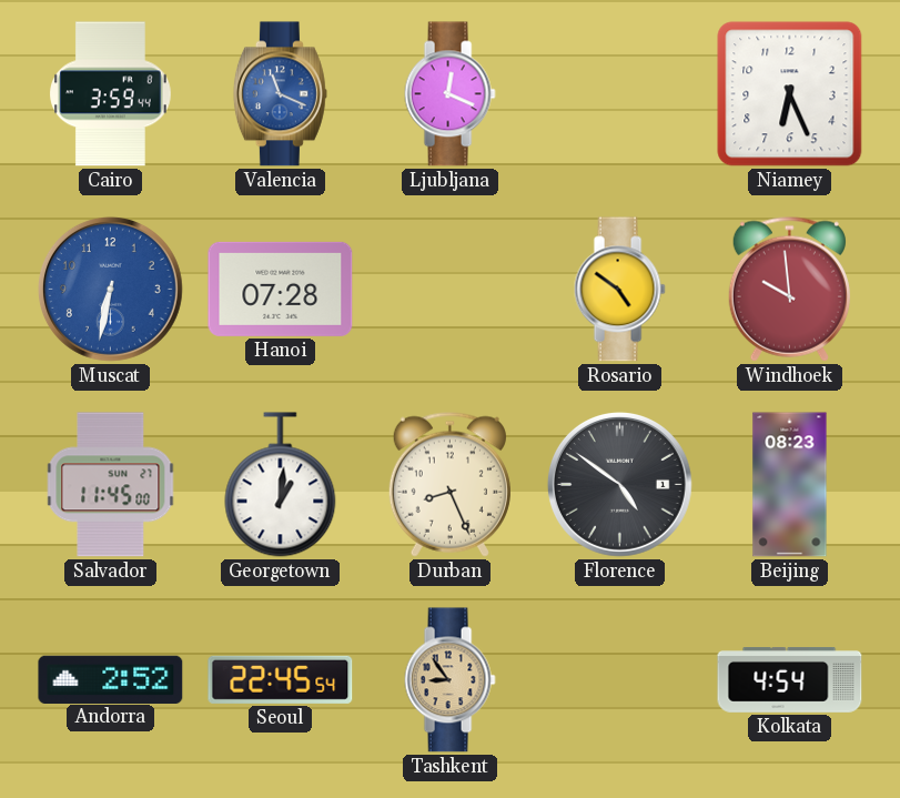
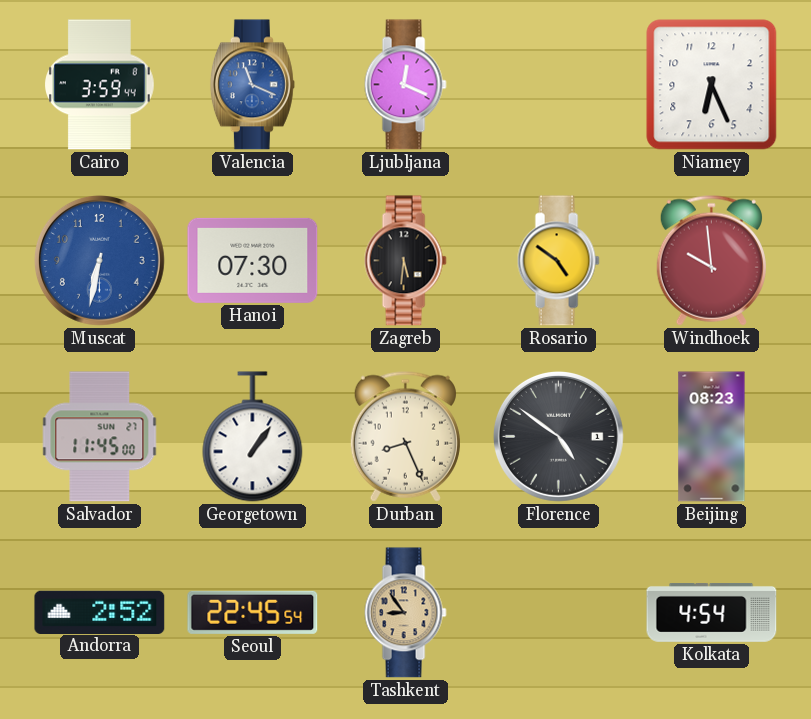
Hanoi: 07:28 -> 07:30
Zagreb: none -> 5:31
Georgetown: 1:01 -> 1:06
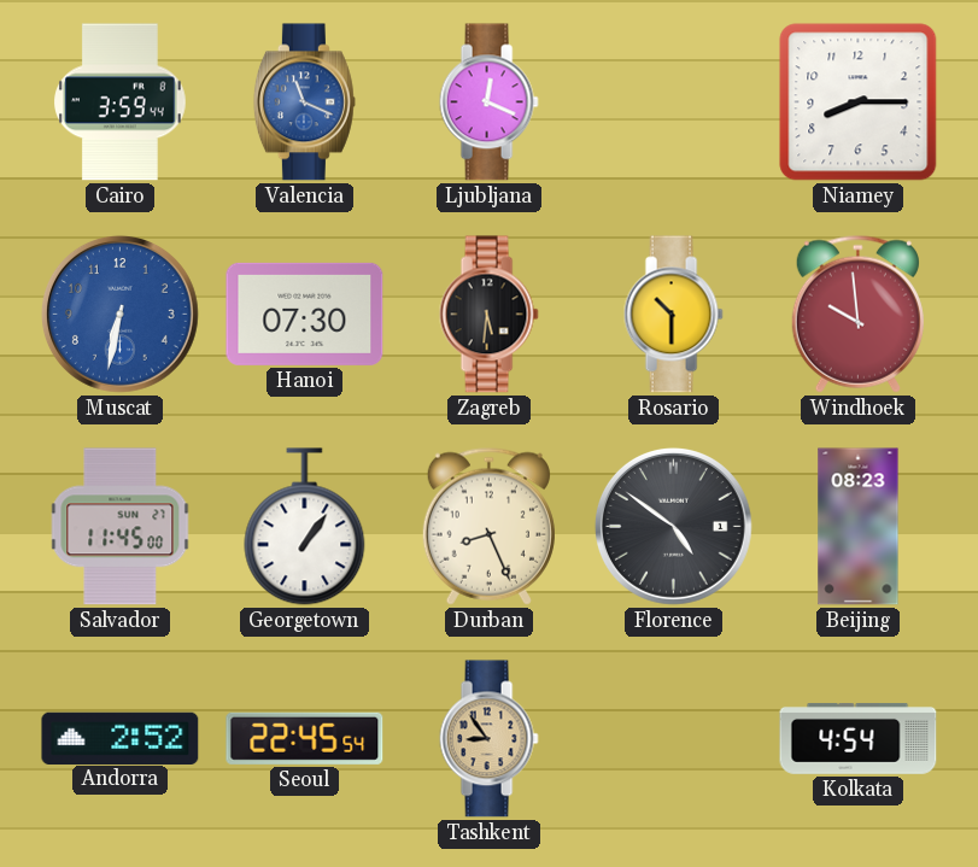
Niamey: 6:26 -> 8:15
Rosario: 4:51 -> 10:30
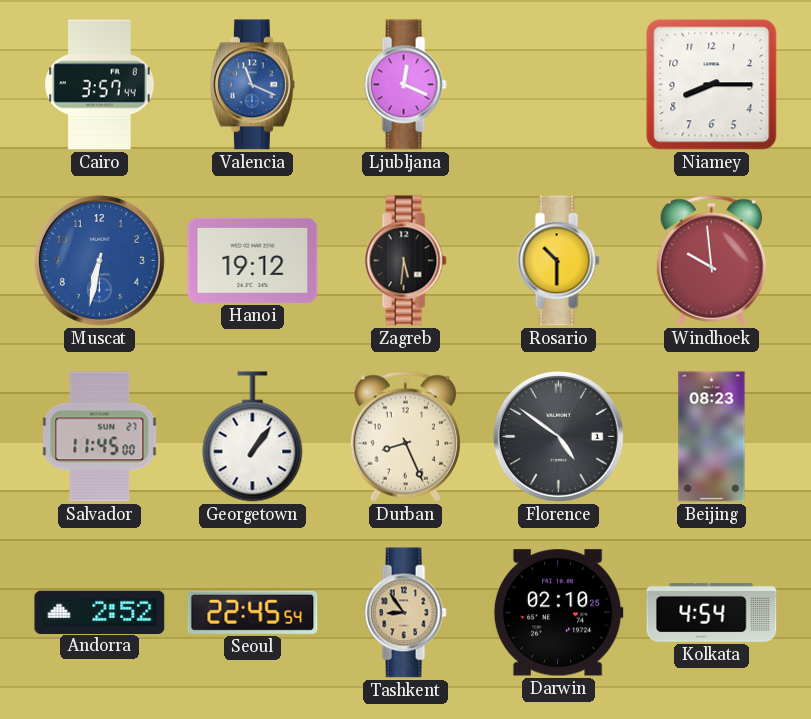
Cairo: 3:59 -> 3:57
Hanoi: 07:30 -> 19:12
Darwin: none -> 02:10
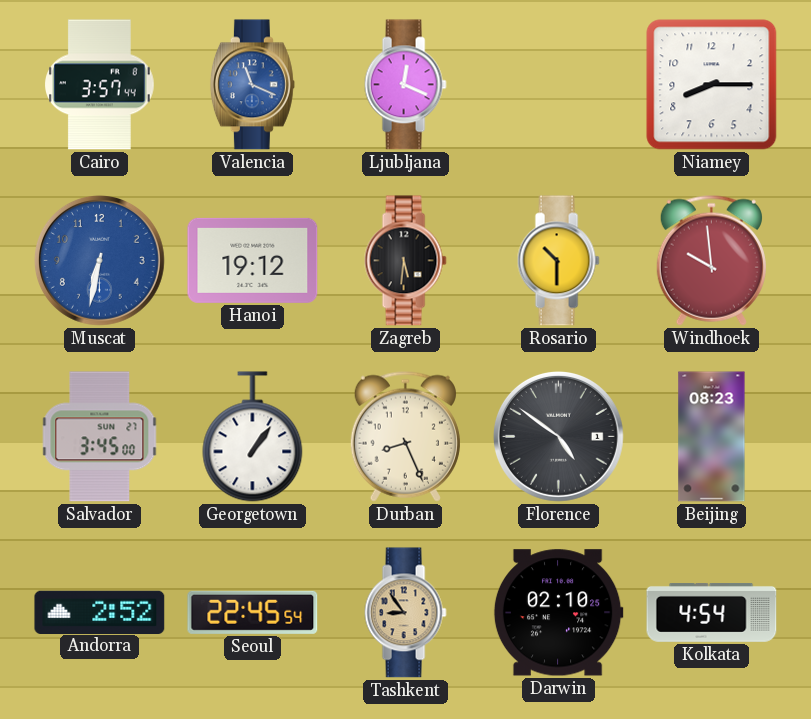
Salvador: 11:45 -> 3:45
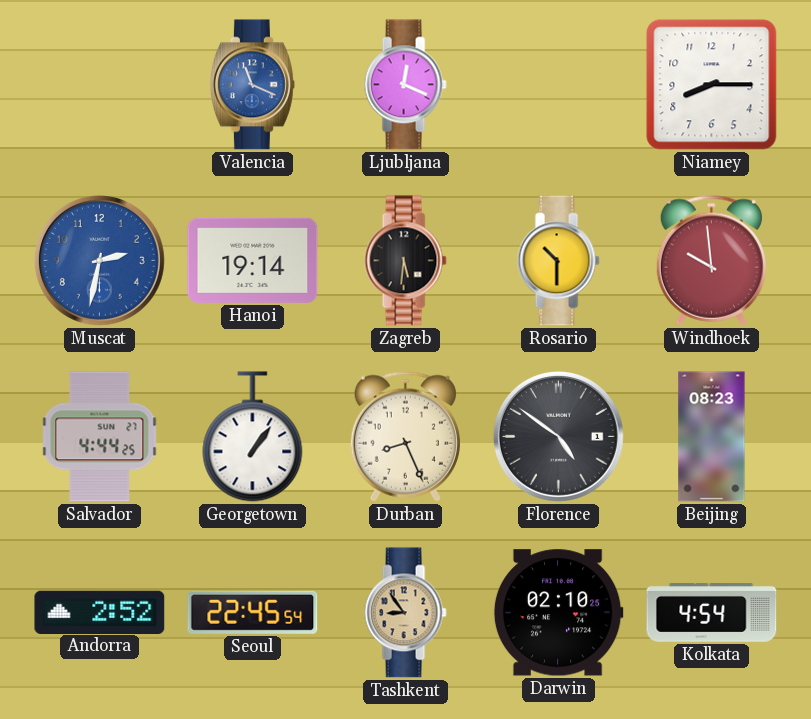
Cairo: 3:57 -> none
Muscat: 6:32 -> 2:32
Hanoi: 19:12 -> 19:14
Salvador: 3:45 -> 4:44
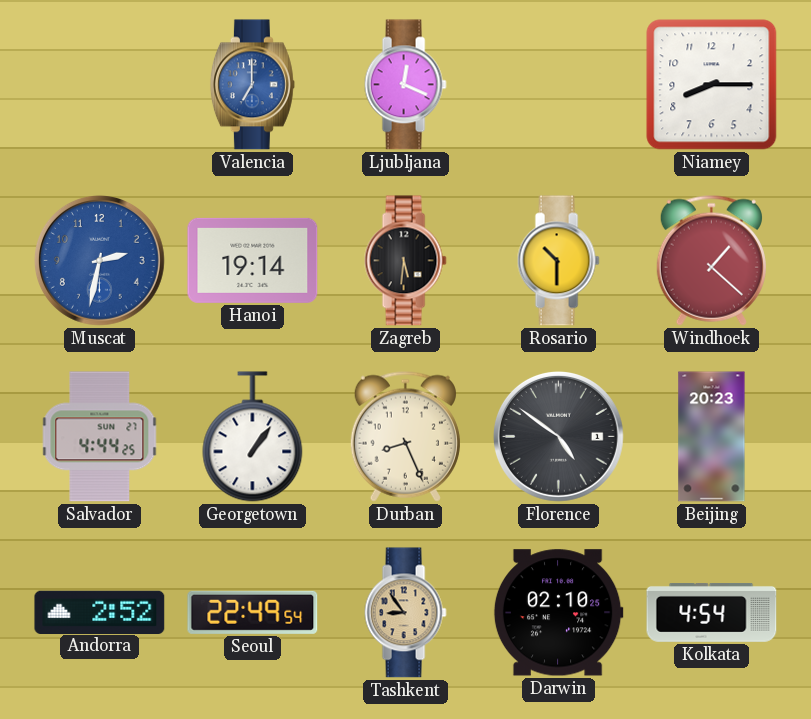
Valencia: 11:19 -> 7:00
Windhoek: 9:59 -> 1:22
Beijing: 08:23 -> 20:23
Seoul: 22:45 -> 22:49
